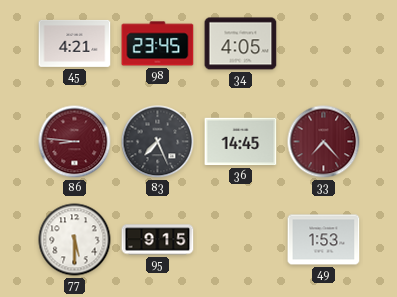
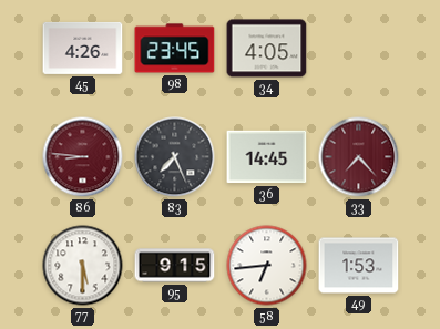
45: 4:21 -> 4:26
58: none -> 6:44
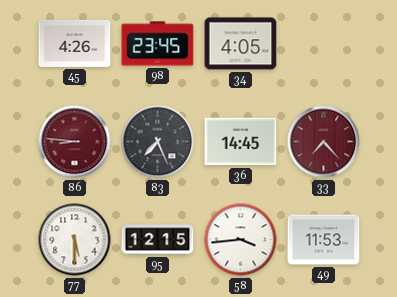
95: 9:15 -> 12:15
58: 6:44 -> 3:44
49: 1:53 -> 11:53
